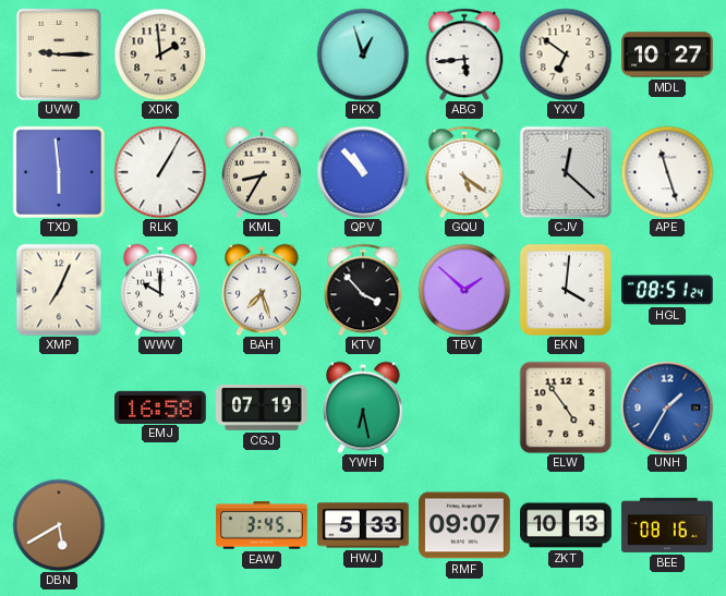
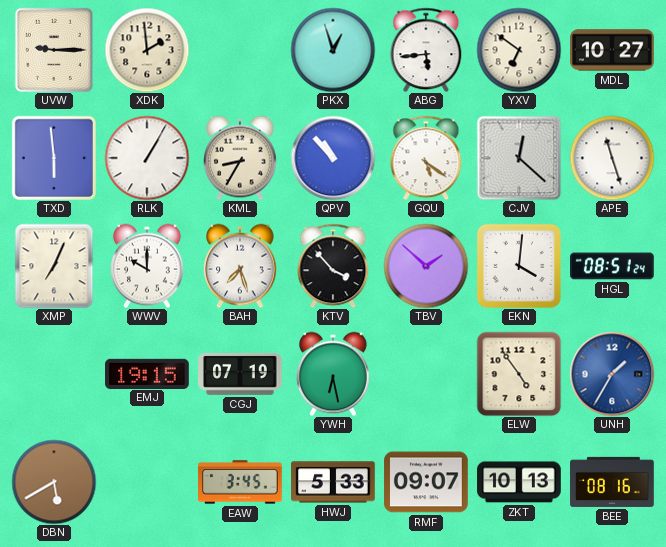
EMJ: 16:58 -> 19:15
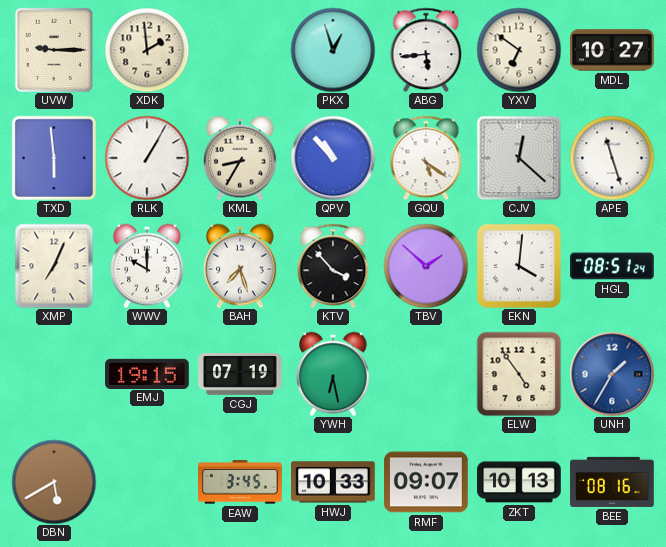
HWJ: 5:33 -> 10:33
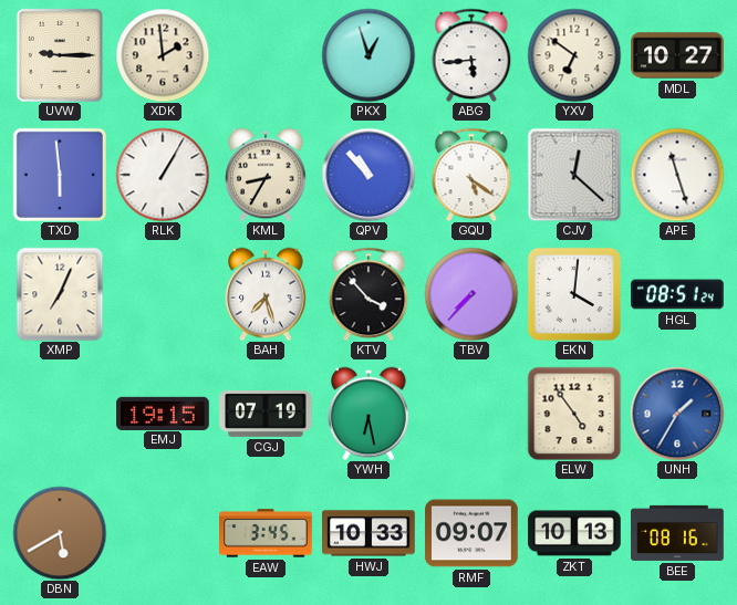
WWV: 10:00 -> none
TBV: 1:52 -> 7:37
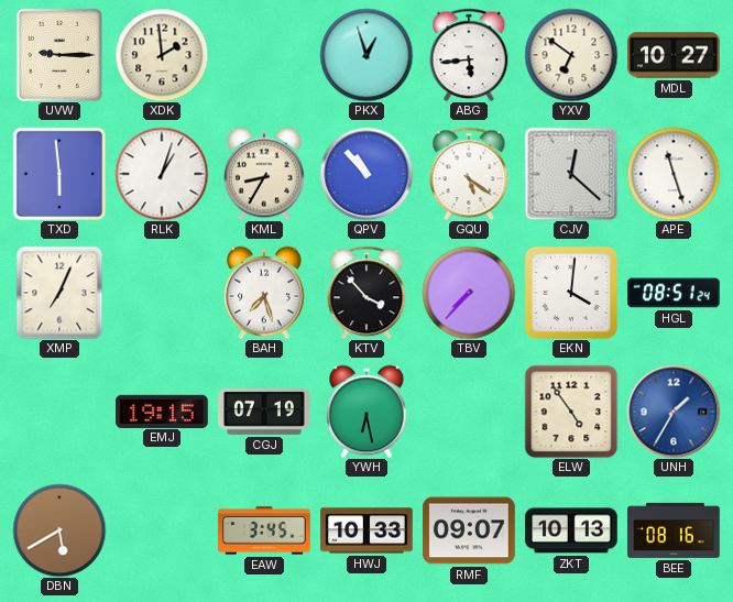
RLK: 1:05 -> 1:03
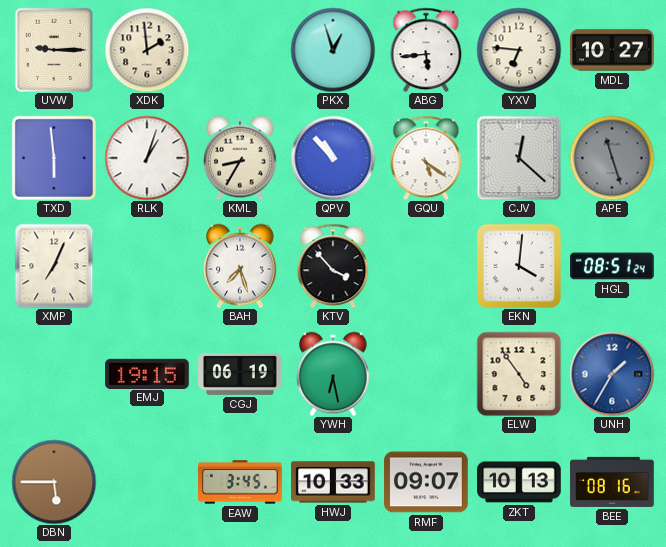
YXV: 6:51 -> 6:46
APE dial: white -> grey
TBV: 7:37 -> none
CGJ: 07:19 -> 06:19
DBN: 5:40 -> 5:45
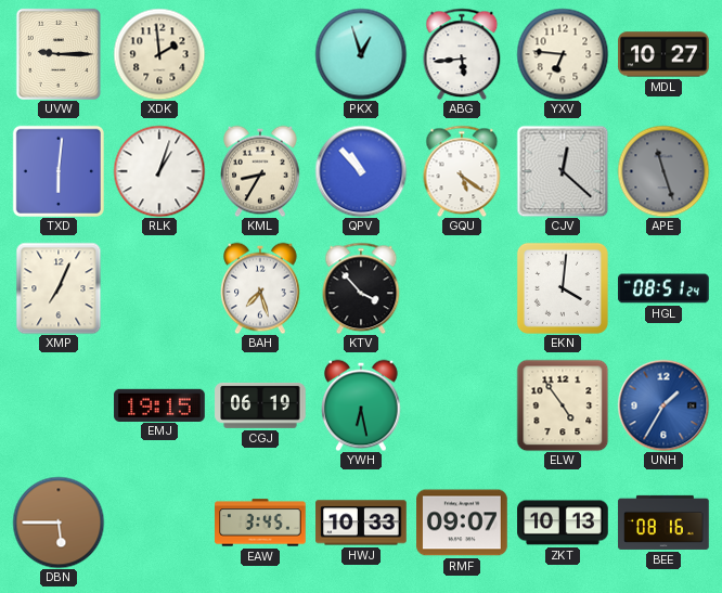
TXD: 5:59 -> 6:01
